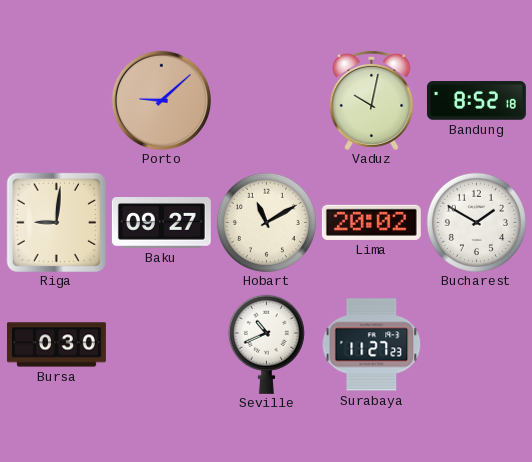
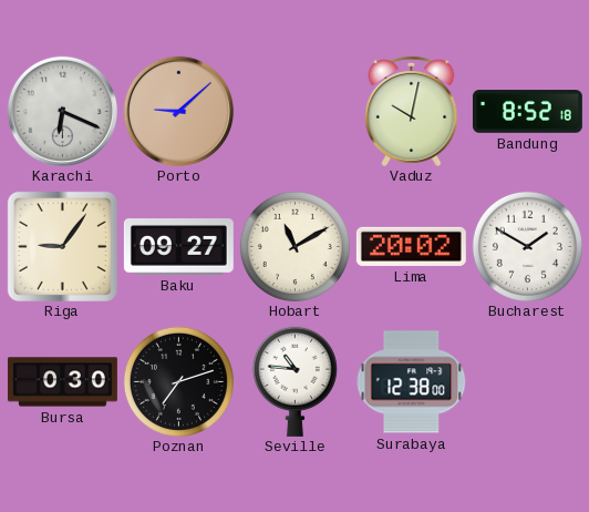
Karachi: none -> 6:19
Riga: 9:01 -> 9:06
Poznan: none -> 7:12
Seville: 10:41 -> 10:46
Surabaya: 11:27 -> 12:38
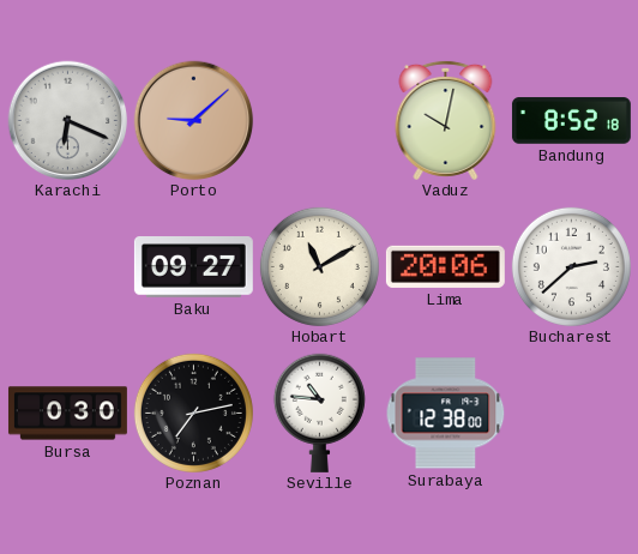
Riga: 9:06 -> none
Lima: 20:02 -> 20:06
Bucharest: 1:50 -> 2:38
Poznan: 7:12 -> 7:13
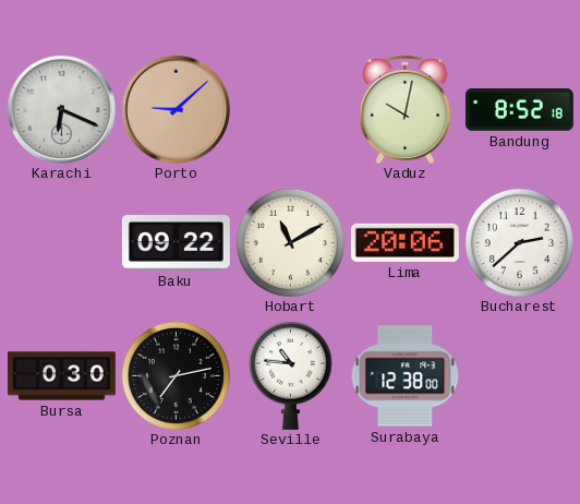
Baku: 09:27 -> 09:22
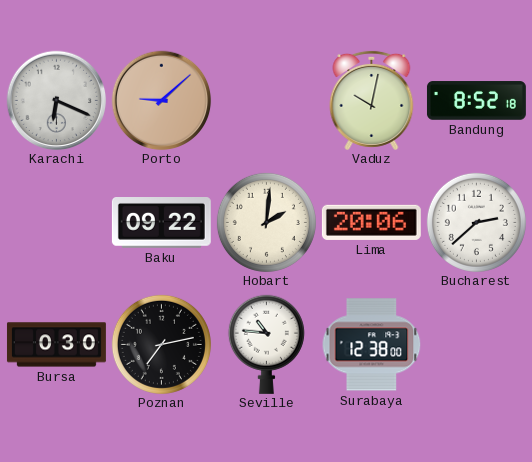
Hobart: 11:10 -> 2:01
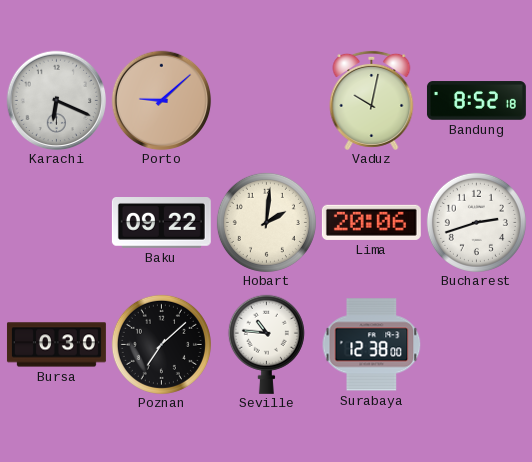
Bucharest: 2:38 -> 2:42
Poznan: 7:13 -> 7:08
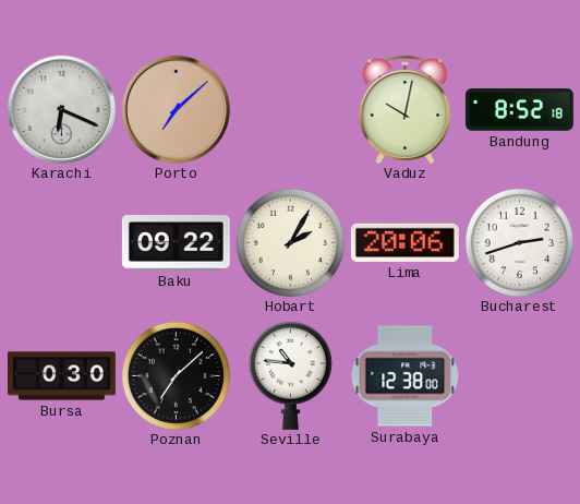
Porto: 9:08 -> 7:08
Hobart: 2:01 -> 2:05
